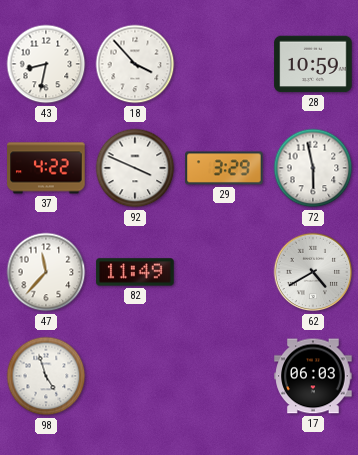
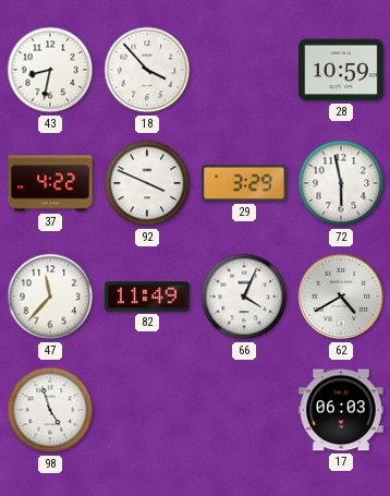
66: none -> 4:04
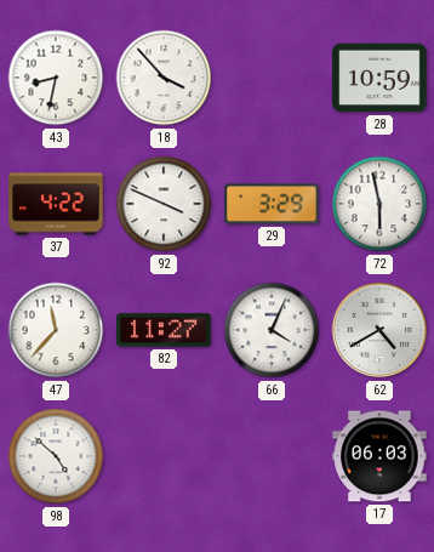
82: 11:49 -> 11:27
98: 4:57 -> 4:52
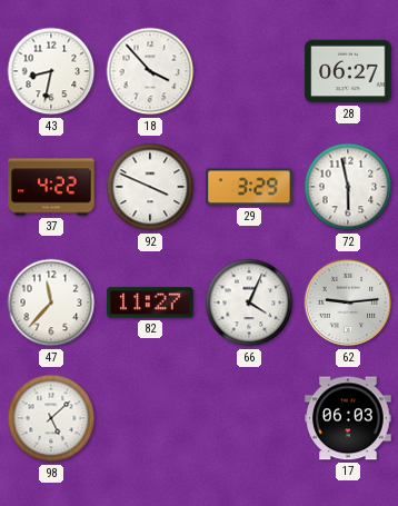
28: 10:59 -> 06:27
62: 4:40 -> 9:14
98: 4:52 -> 5:08
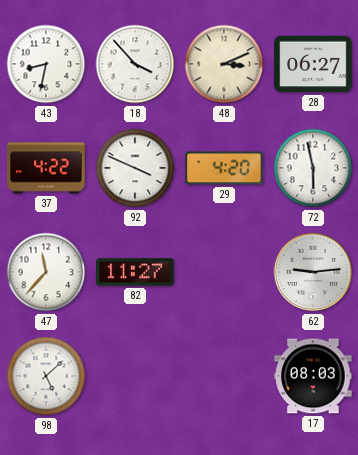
48: none -> 3:11
29: 3:29 -> 4:20
66: 4:04 -> none
17: 06:03 -> 08:03
